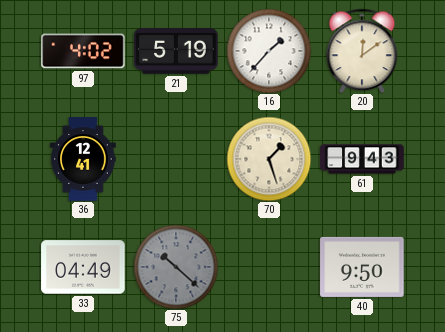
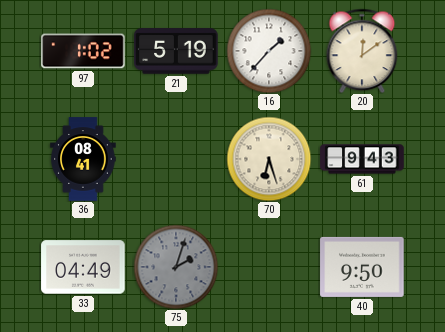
97: 4:02 -> 1:02
36: 12:41 -> 08:41
70: 1:27 -> 6:27
75: 10:22 -> 2:03
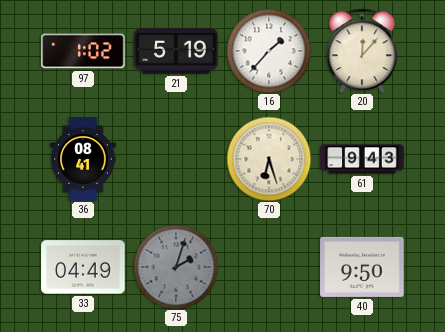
20: 12:09 -> 12:07
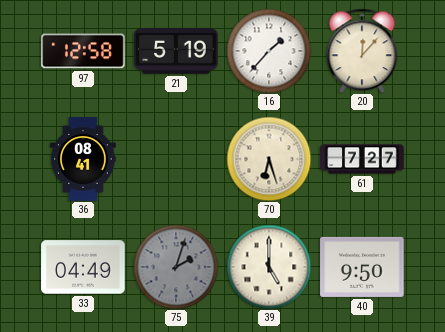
97: 1:02 -> 12:58
61: 9:43 -> 7:27
39: none -> 5:00
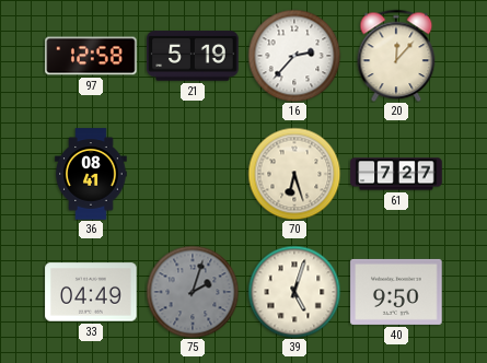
16: 1:37 -> 2:37
39: 5:00 -> 5:03
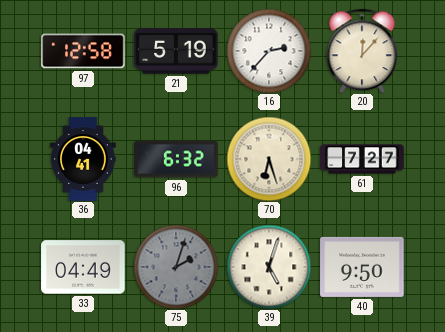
36: 08:41 -> 04:41
96: none -> 6:32
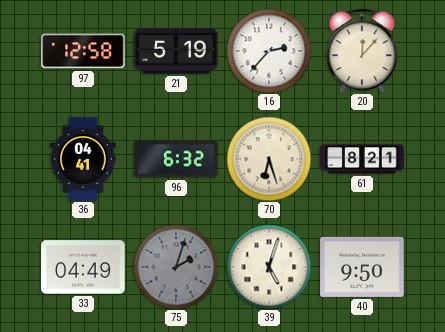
61: 7:27 -> 8:21
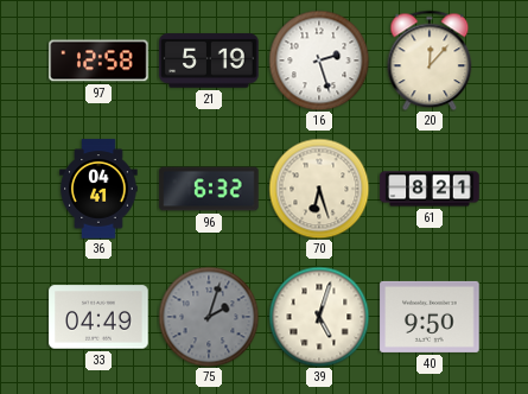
16: 2:37 -> 2:27
